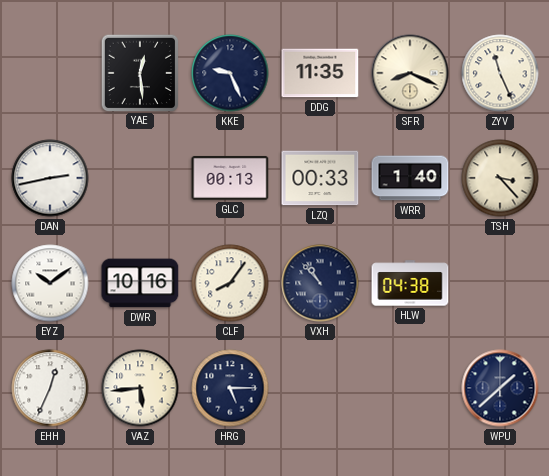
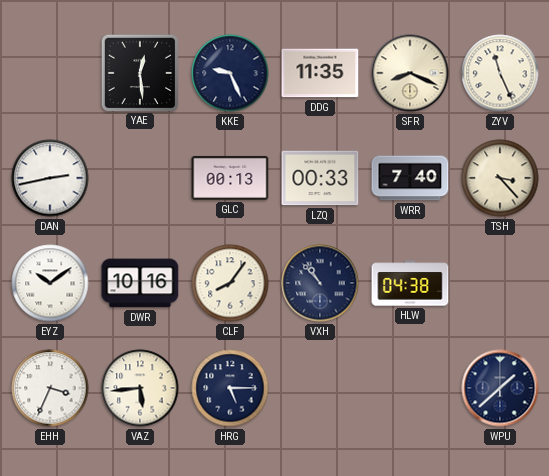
WRR: 1:40 -> 7:40
EHH: 12:34 -> 3:34
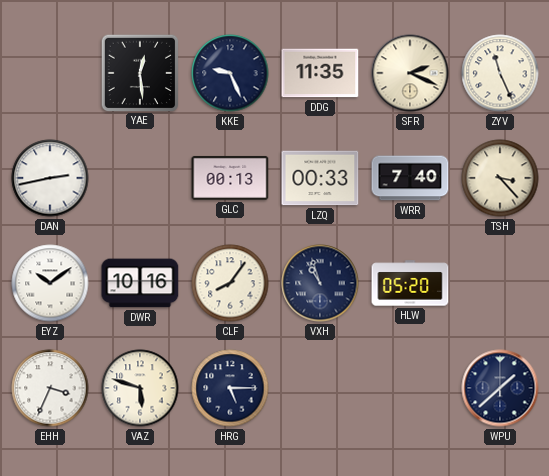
SFR: 8:19 -> 2:19
VXH: 10:53 -> 10:57
HLW: 04:38 -> 05:20
VAZ: 5:44 -> 5:48
